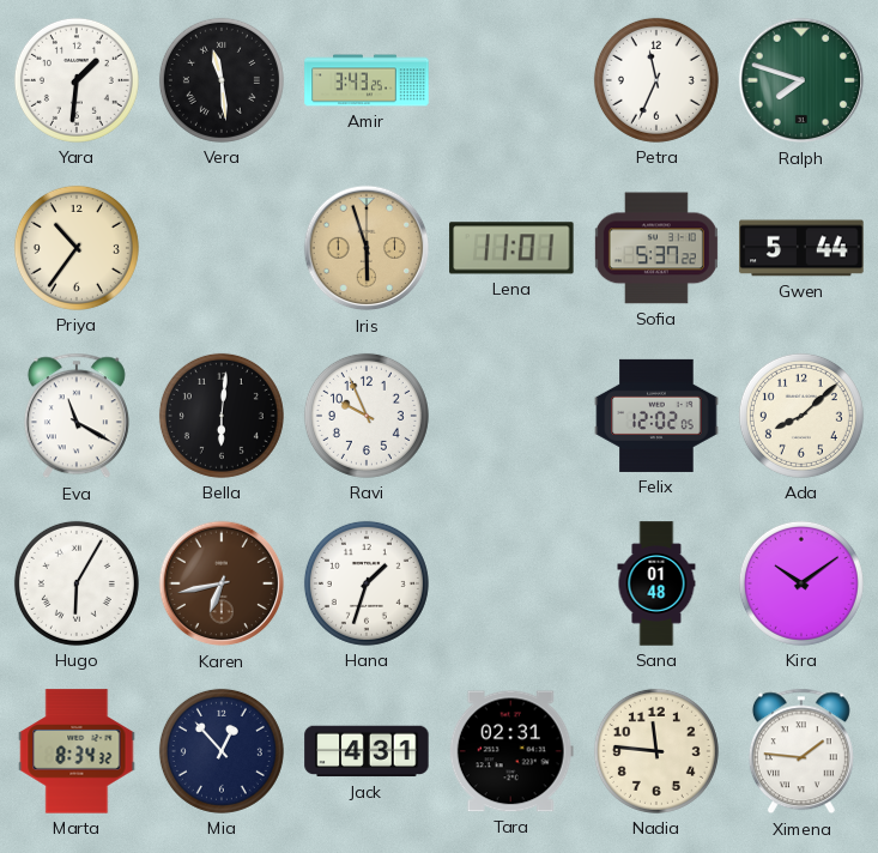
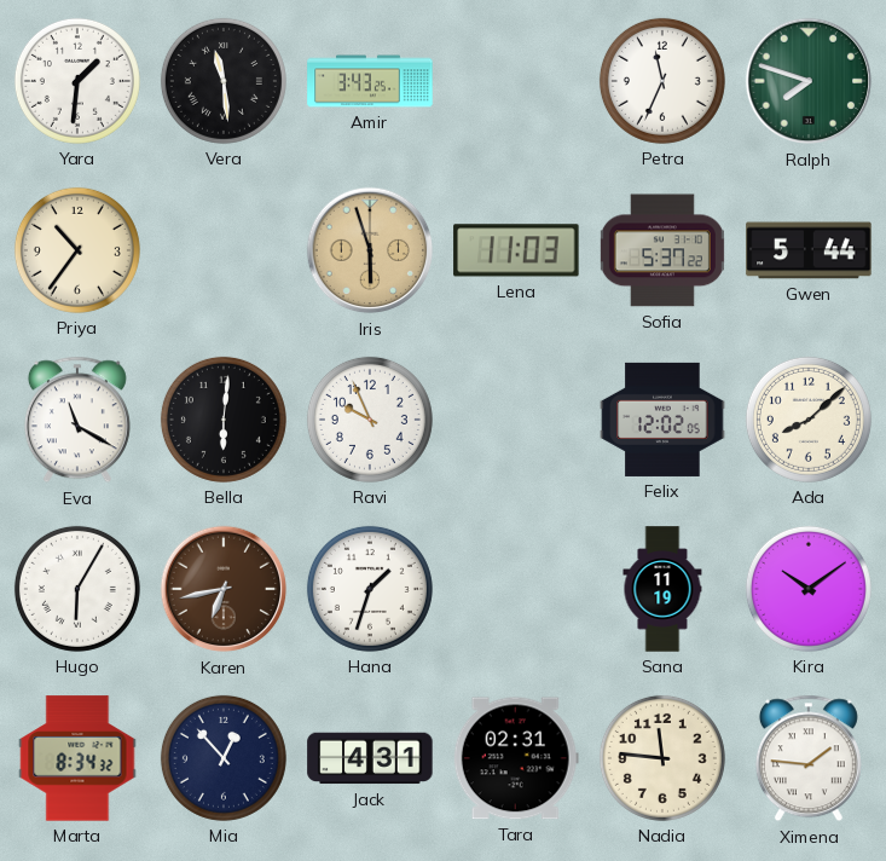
Lena: 11:01 -> 11:03
Sana: 01:48 -> 11:19
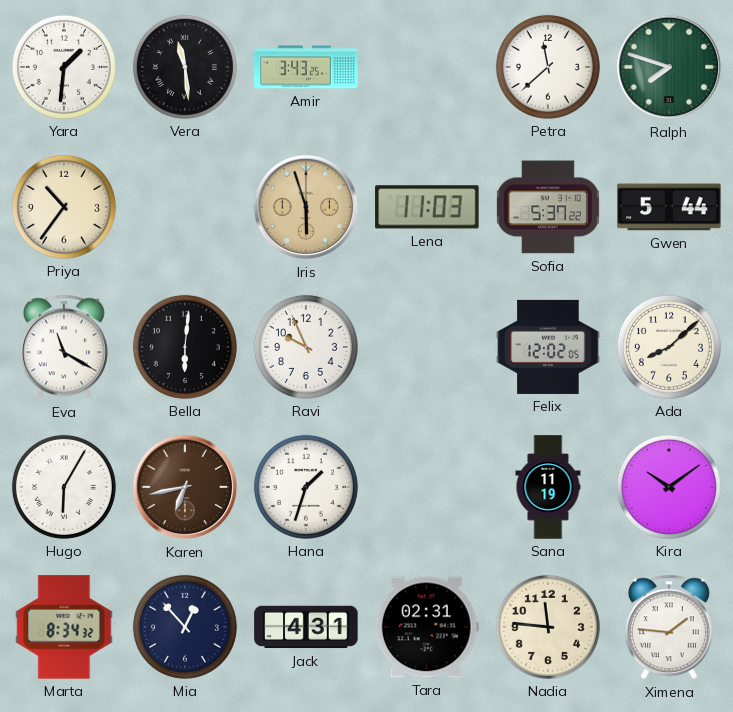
Petra: 11:34 -> 11:38
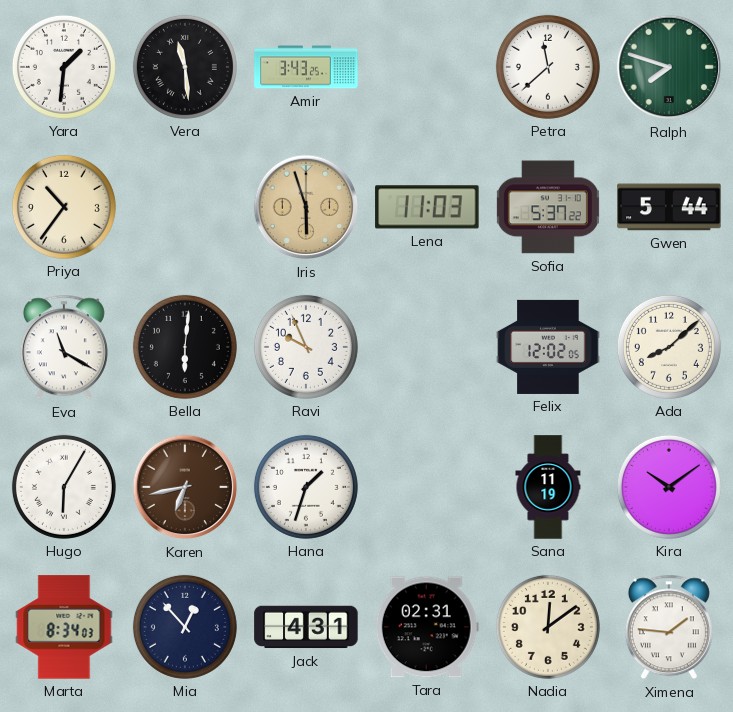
Marta: 8:34:32 -> 8:34:03
Nadia: 11:46 -> 12:09
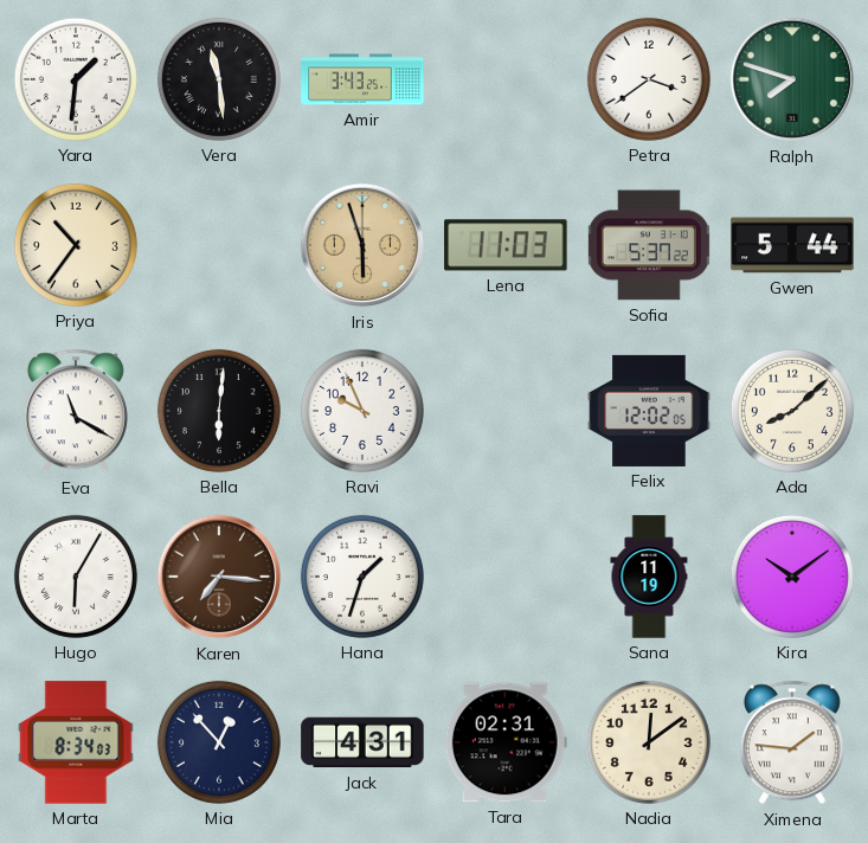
Petra: 11:38 -> 3:39
Karen: 6:43 -> 7:16
